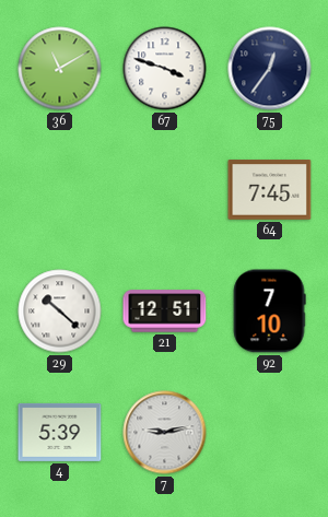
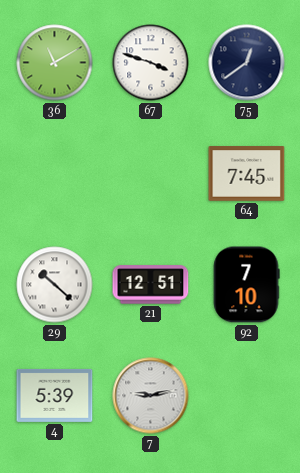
75: 12:36 -> 12:39
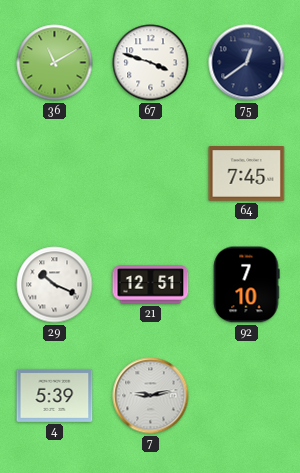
29: 10:22 -> 10:19
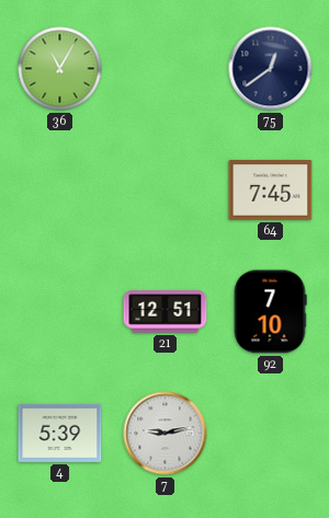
36: 11:10 -> 11:05
67: 3:48 -> none
29: 10:19 -> none
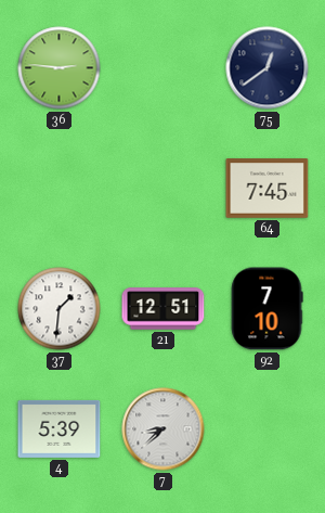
36: 11:05 -> 2:46
37: none -> 1:31
7: 9:13 -> 8:38
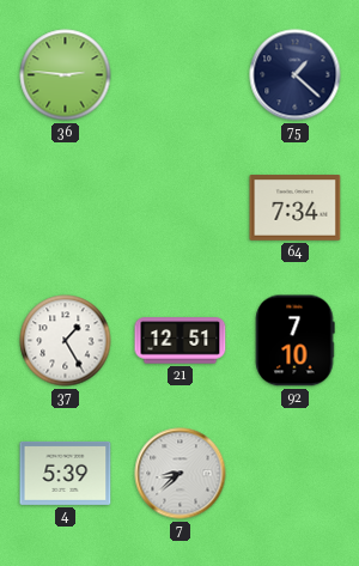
75: 12:39 -> 1:22
64: 7:45 -> 7:34
37: 1:31 -> 1:25
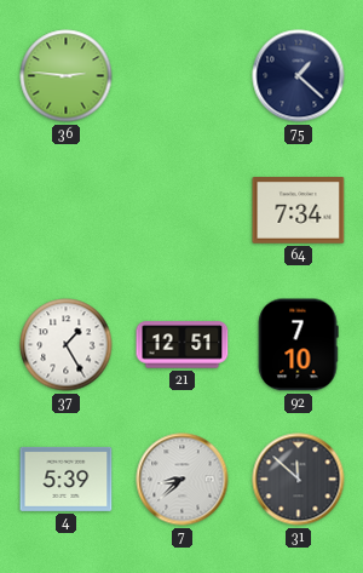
31: none -> 11:52
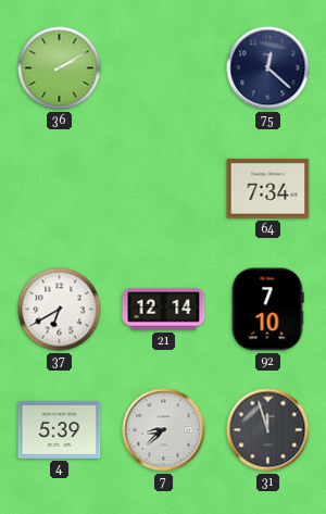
36: 2:46 -> 2:10
75: 1:22 -> 12:22
37: 1:25 -> 6:40
21: 12:51 -> 12:14
31: 11:52 -> 11:57
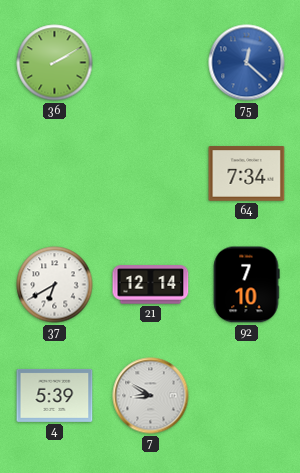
75 dial: navy -> blue
7: 8:38 -> 8:50
31: 11:57 -> none
